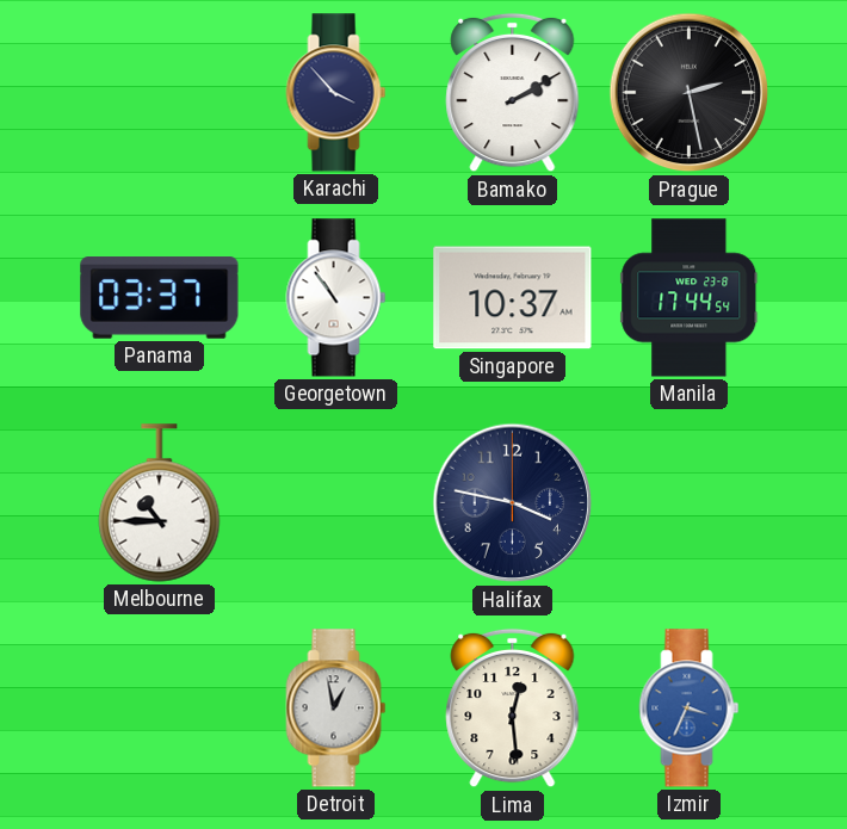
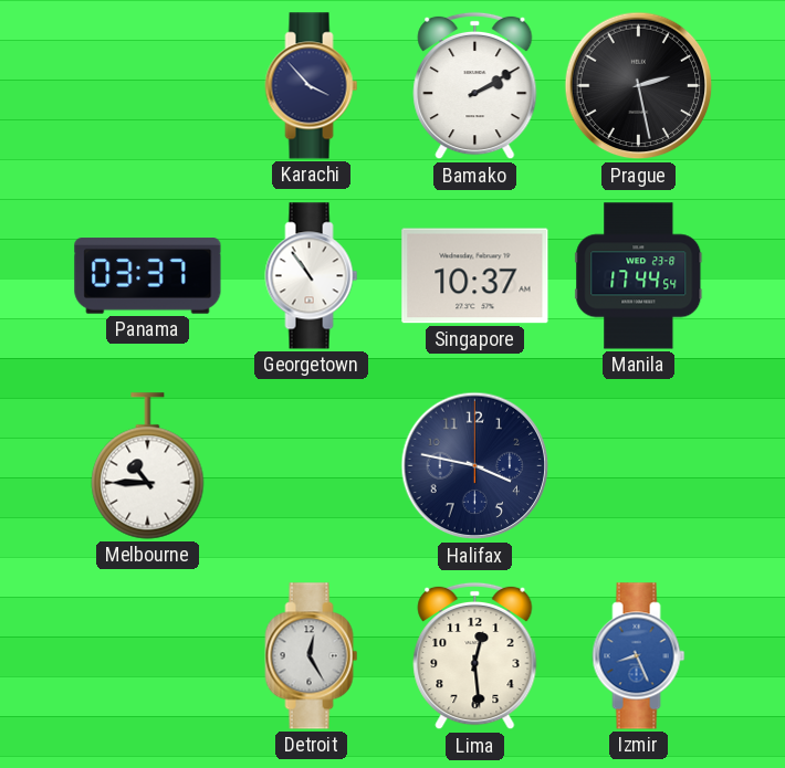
Detroit: 12:58 -> 12:25
Izmir: 3:34 -> 8:26
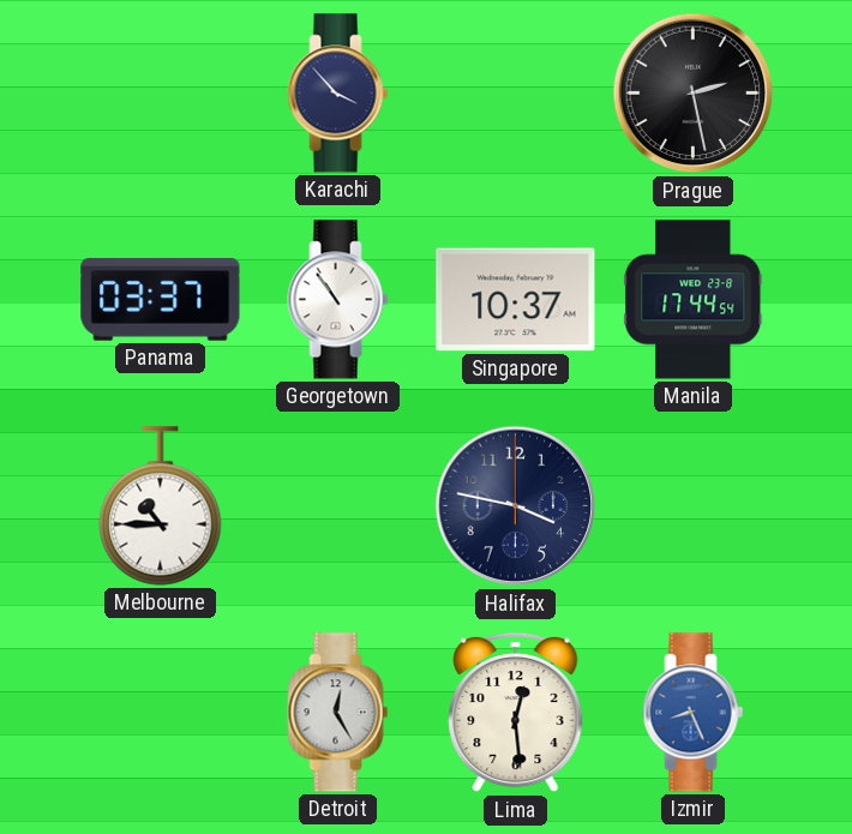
Bamako: 2:10 -> none
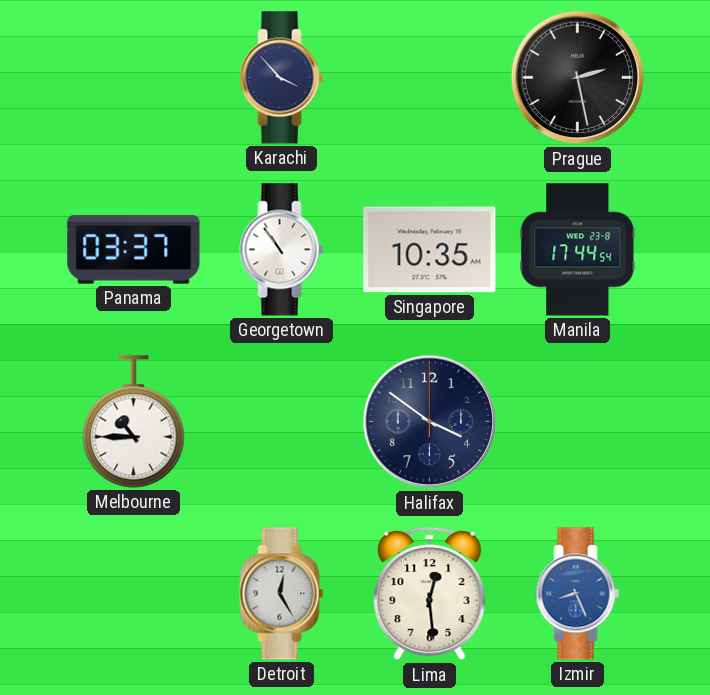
Singapore: 10:37 -> 10:35
Halifax: 3:47 -> 3:51
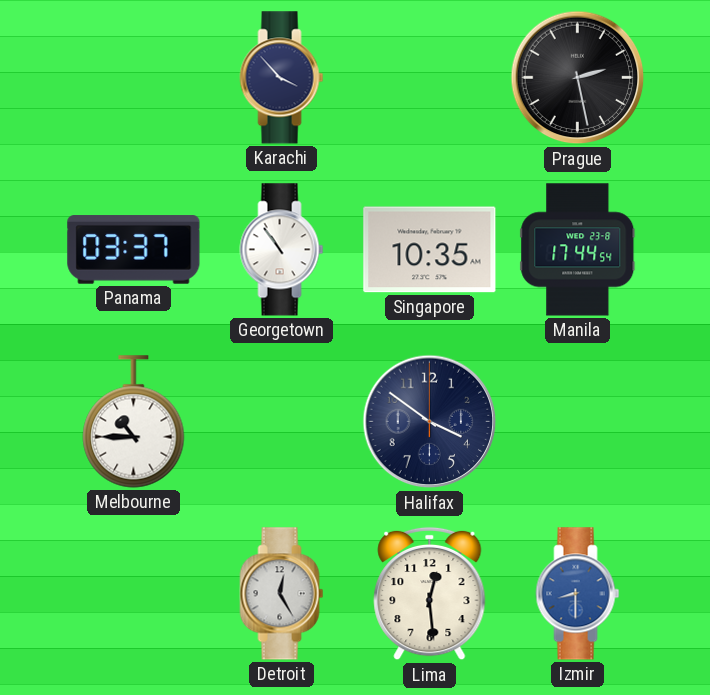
Izmir: 8:26 -> 8:30
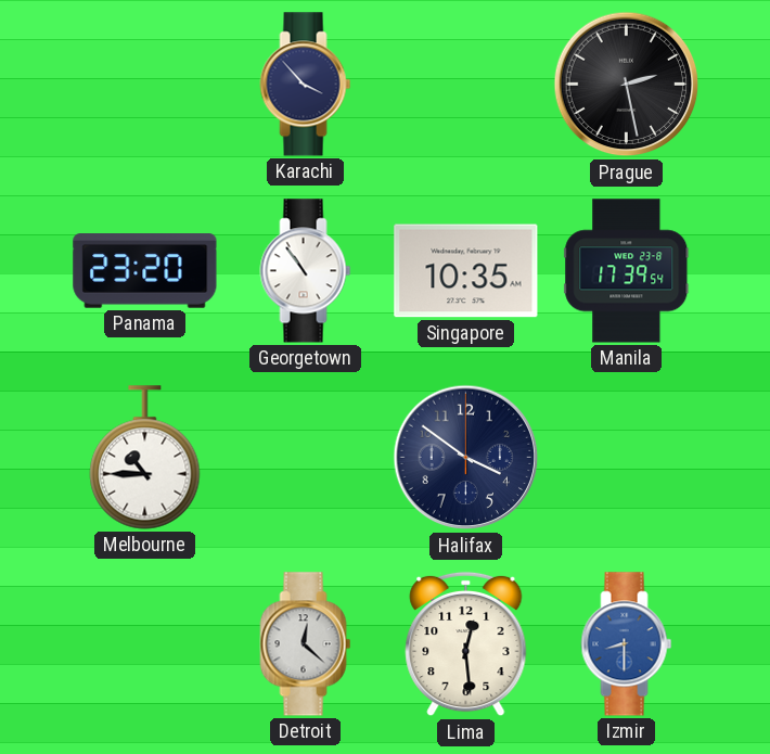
Panama: 03:37 -> 23:20
Manila: 17:44 -> 17:39
Detroit: 12:25 -> 12:22
